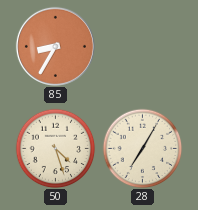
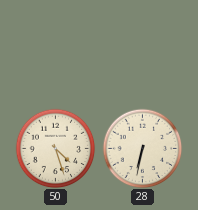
85: 8:35 -> none
28: 7:05 -> 6:32
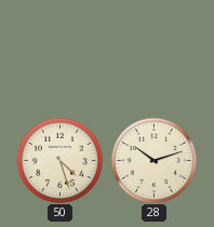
28: 6:32 -> 10:12
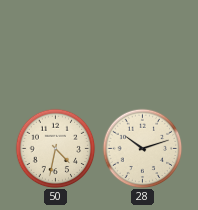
50: 4:27 -> 4:32
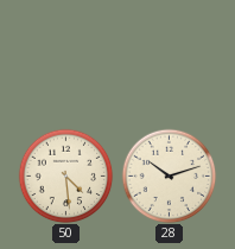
50: 4:32 -> 4:29
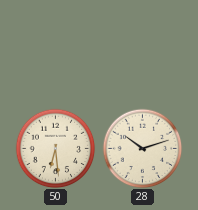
50: 4:29 -> 6:29
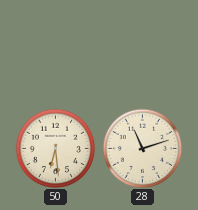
28: 10:12 -> 11:12
